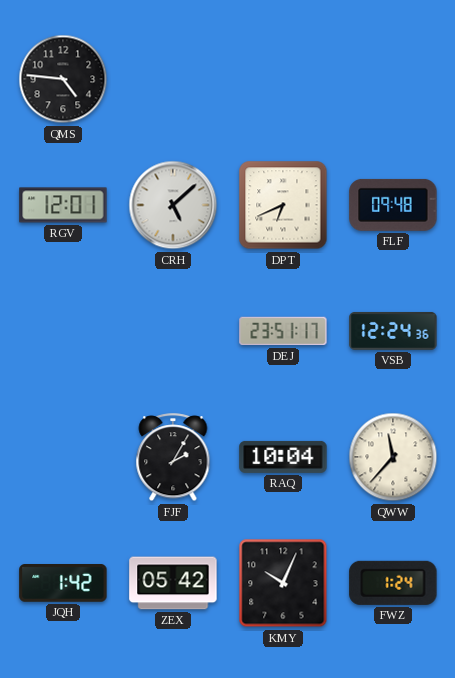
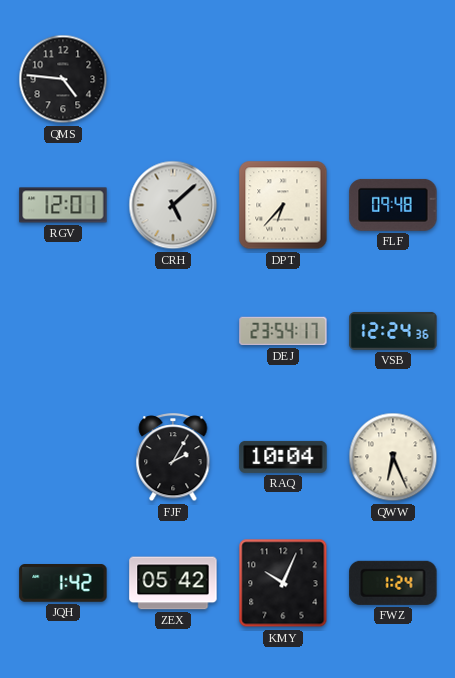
DPT: 6:41 -> 6:37
DEJ: 23:51 -> 23:54
QWW: 11:37 -> 6:26
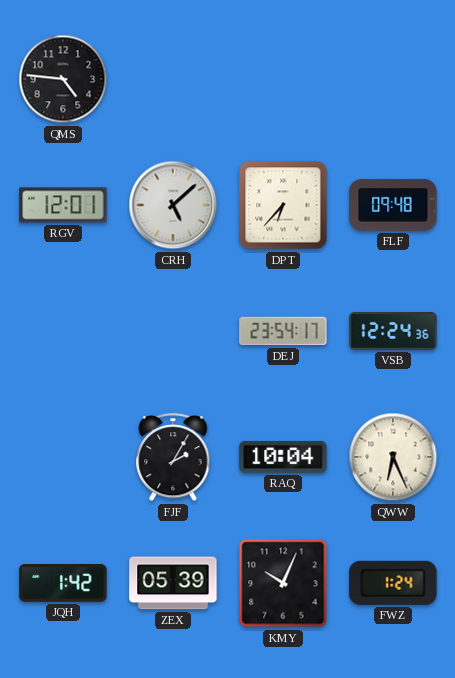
ZEX: 05:42 -> 05:39
